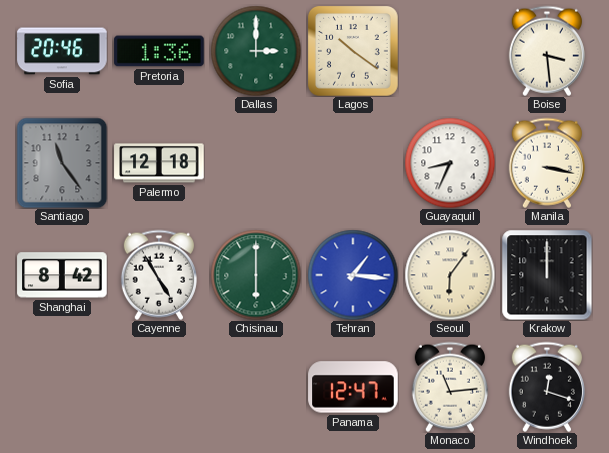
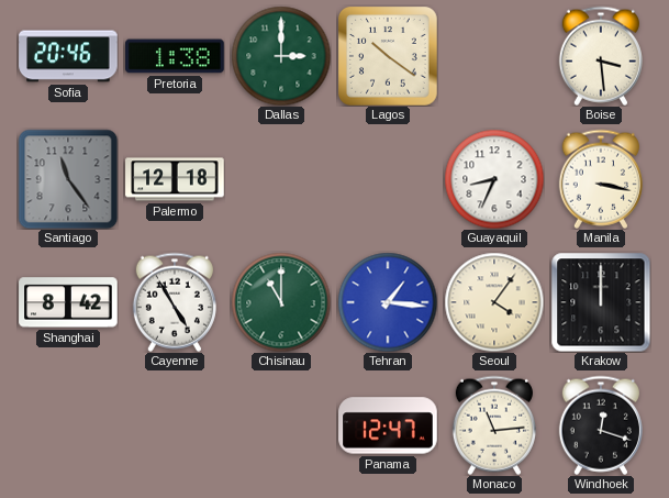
Pretoria: 1:36 -> 1:38
Chisinau: 6:00 -> 11:00
Seoul: 6:06 -> 4:06
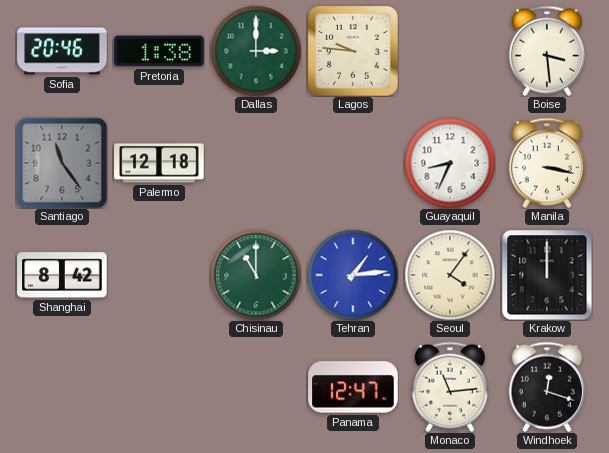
Lagos: 10:21 -> 9:46
Cayenne: 4:55 -> none
Tehran: 1:16 -> 1:14
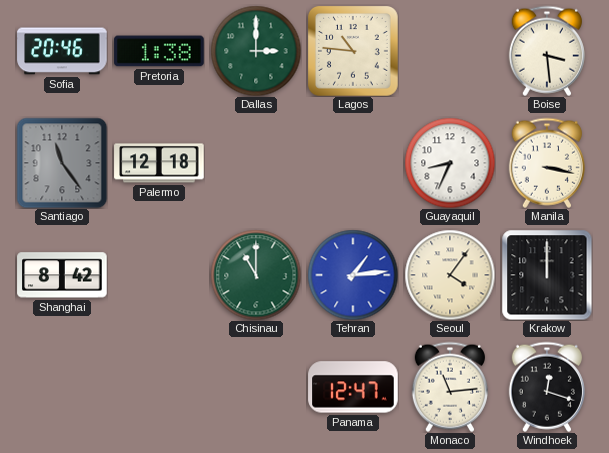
Lagos: 9:46 -> 10:46
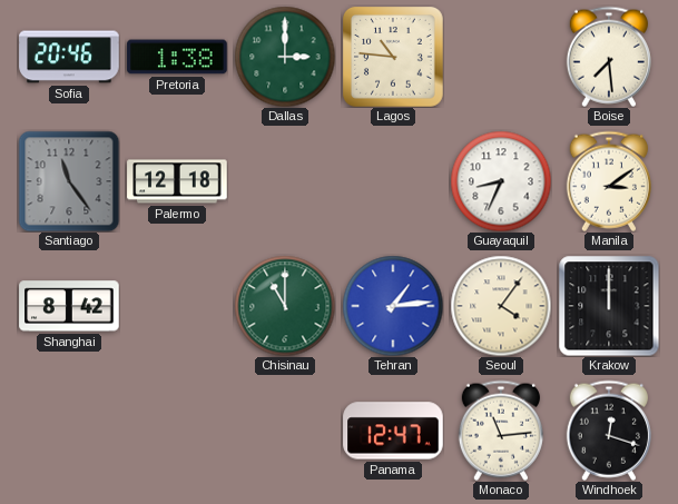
Boise: 3:29 -> 7:29
Manila: 3:17 -> 3:09
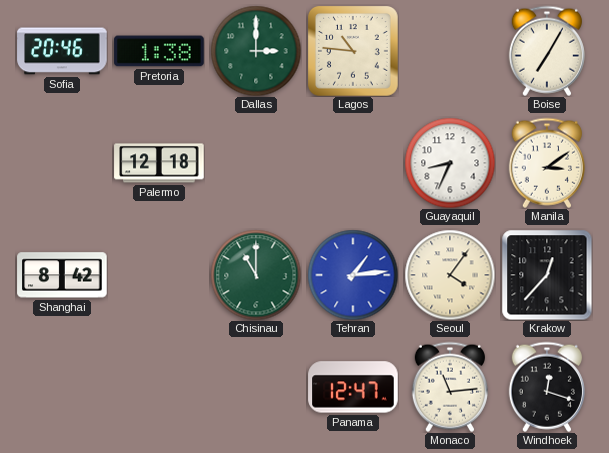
Boise: 7:29 -> 7:05
Santiago: 11:24 -> none
Krakow: 12:00 -> 12:37
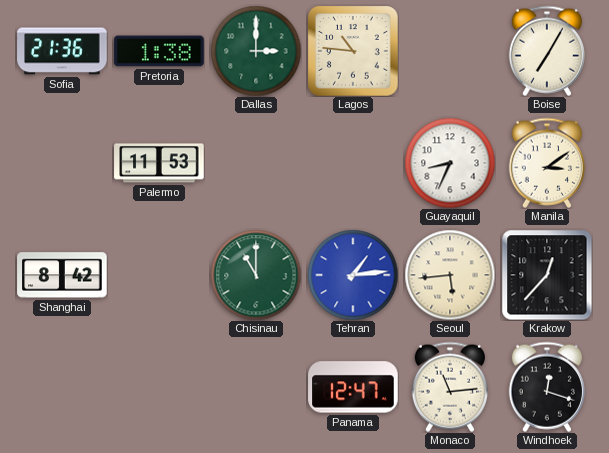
Sofia: 20:46 -> 21:36
Palermo: 12:18 -> 11:53
Seoul: 4:06 -> 5:44
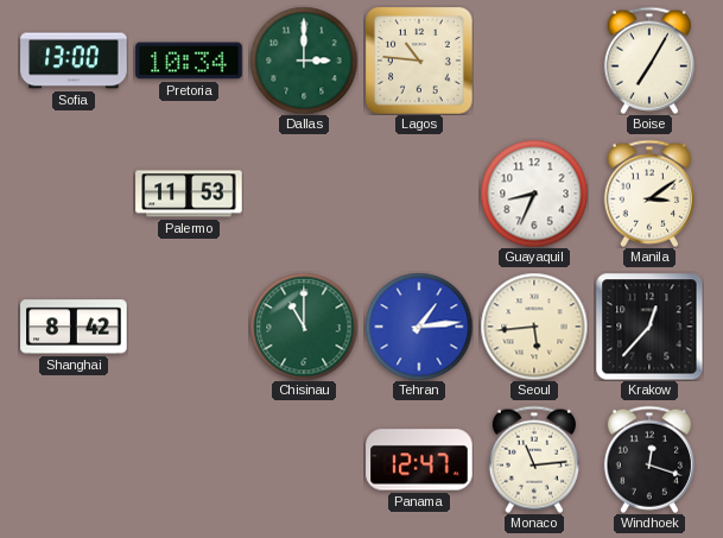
Sofia: 21:36 -> 13:00
Pretoria: 1:38 -> 10:34
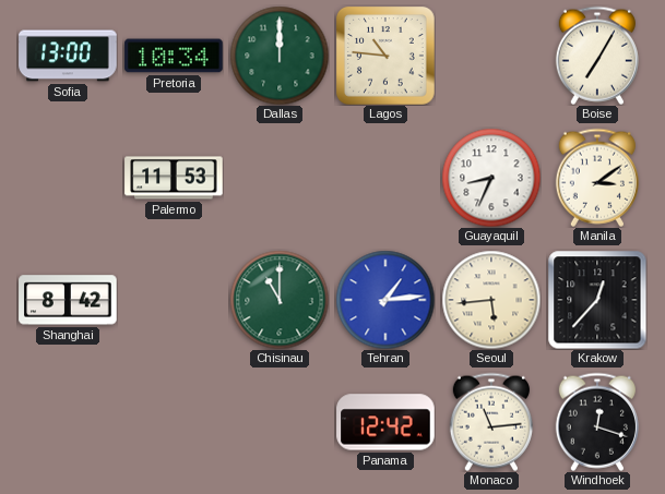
Dallas: 3:00 -> 12:00
Panama: 12:47 -> 12:42
